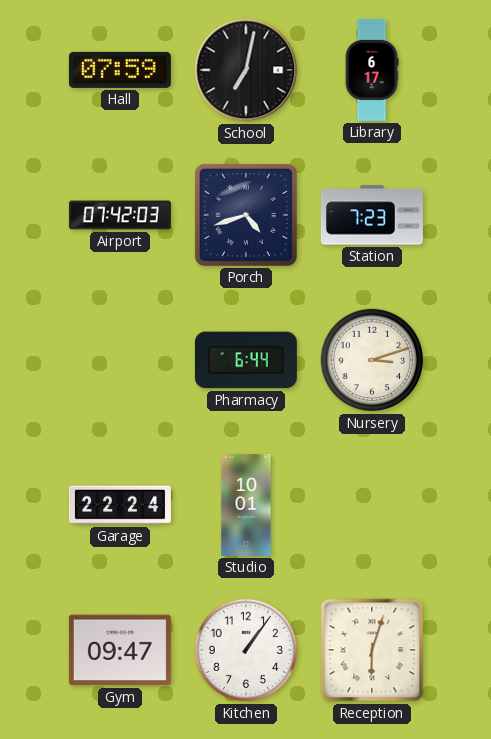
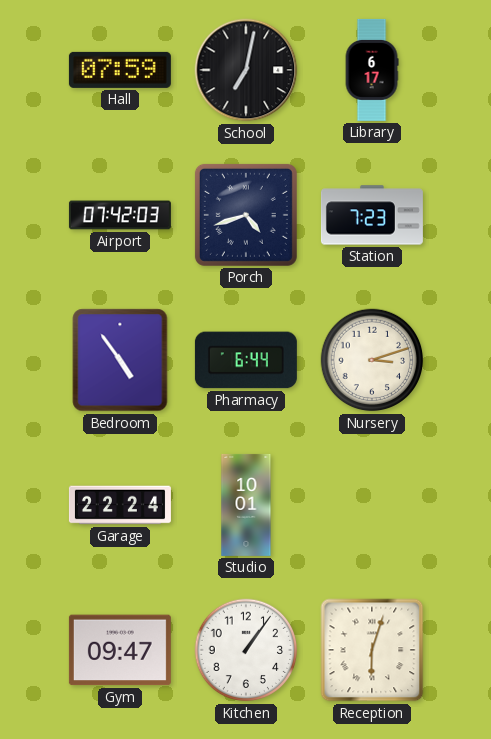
Bedroom: none -> 4:54
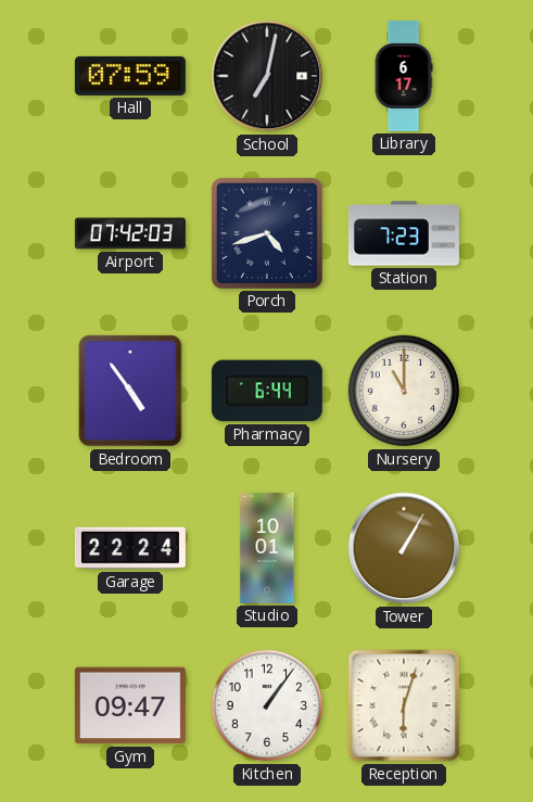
Nursery: 3:12 -> 11:00
Tower: none -> 1:05
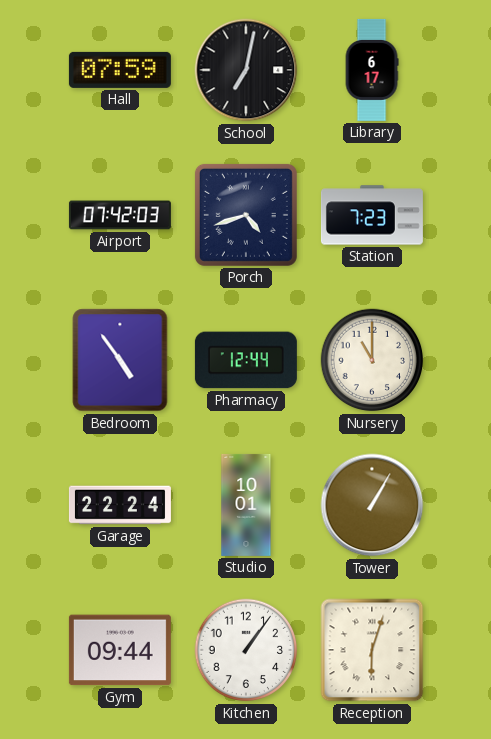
Pharmacy: 6:44 -> 12:44
Gym: 09:47 -> 09:44
